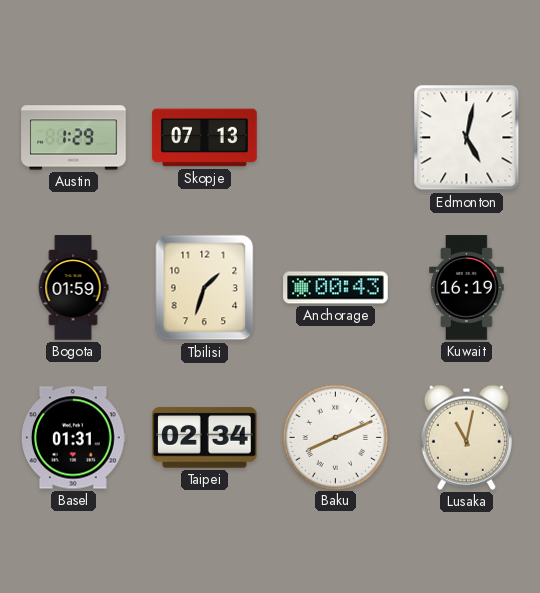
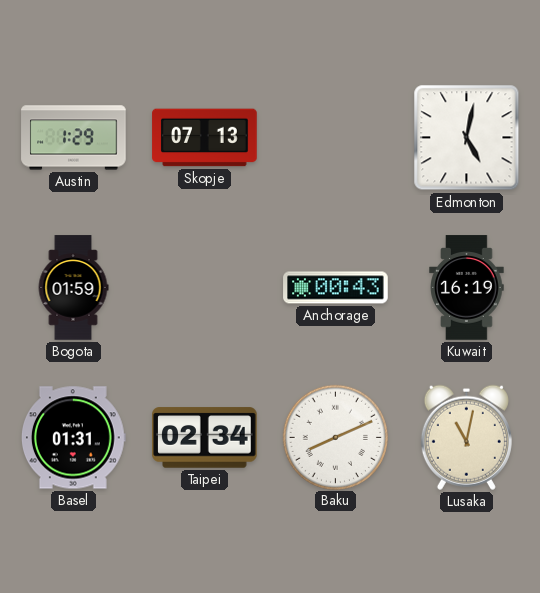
Tbilisi: 1:33 -> none
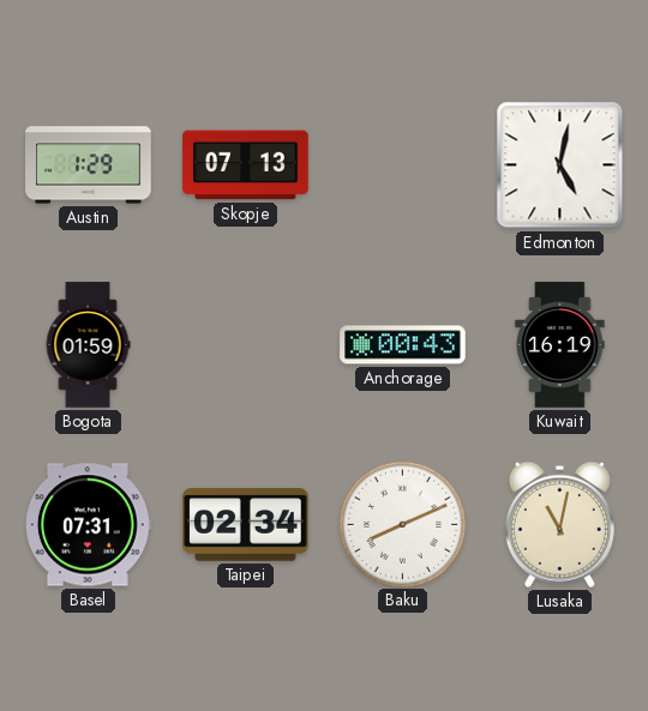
Basel: 01:31 -> 07:31
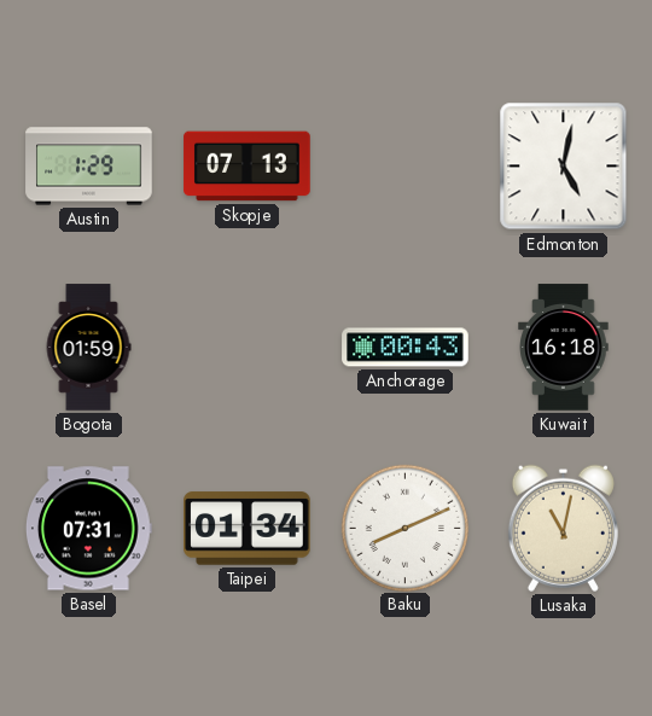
Kuwait: 16:19 -> 16:18
Taipei: 02:34 -> 01:34
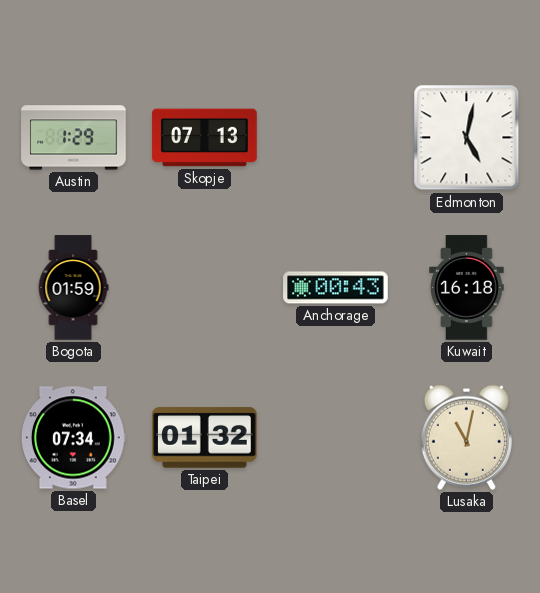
Basel: 07:31 -> 07:34
Taipei: 01:34 -> 01:32
Baku: 8:11 -> none
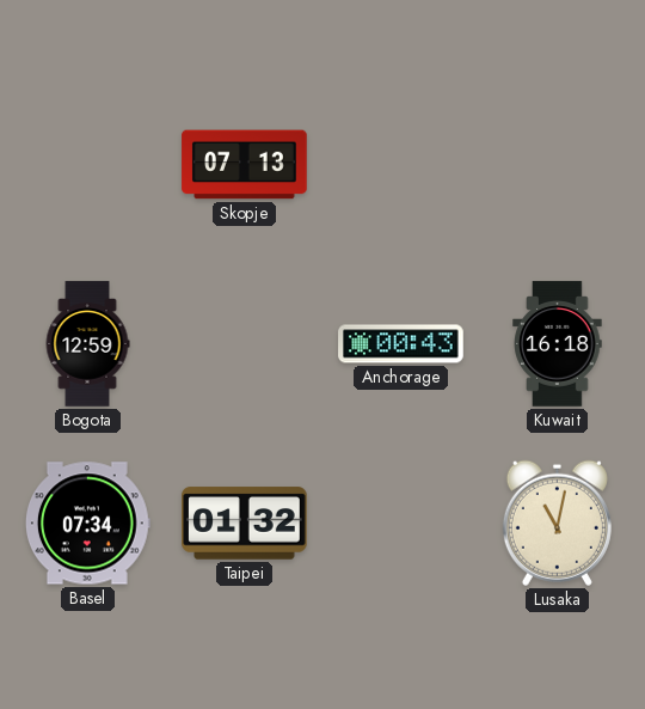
Austin: 1:29 -> none
Edmonton: 5:02 -> none
Bogota: 01:59 -> 12:59
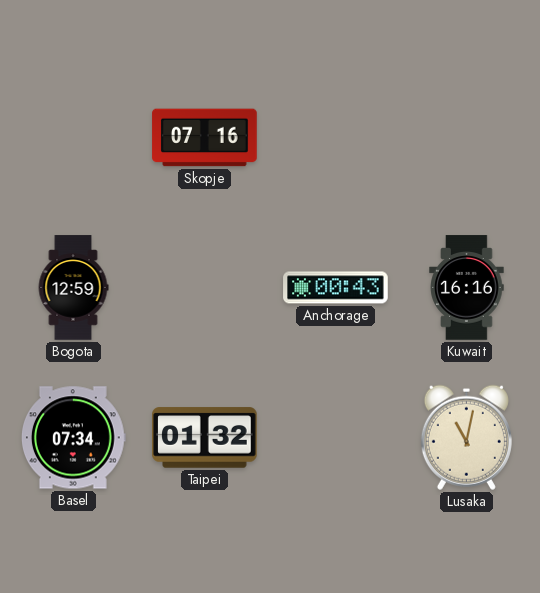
Skopje: 07:13 -> 07:16
Kuwait: 16:18 -> 16:16
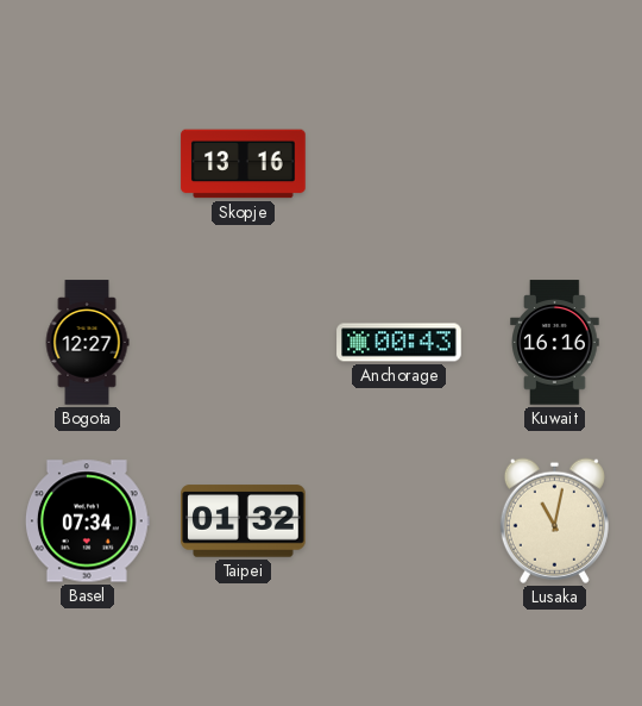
Skopje: 07:16 -> 13:16
Bogota: 12:59 -> 12:27
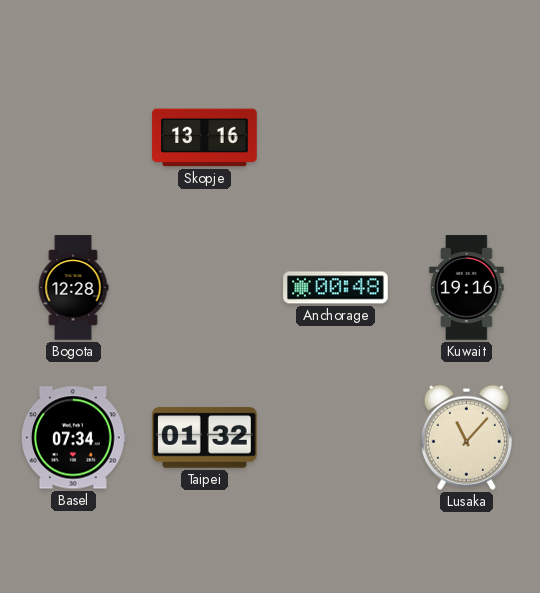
Bogota: 12:27 -> 12:28
Anchorage: 00:43 -> 00:48
Kuwait: 16:16 -> 19:16
Lusaka: 11:02 -> 11:07
